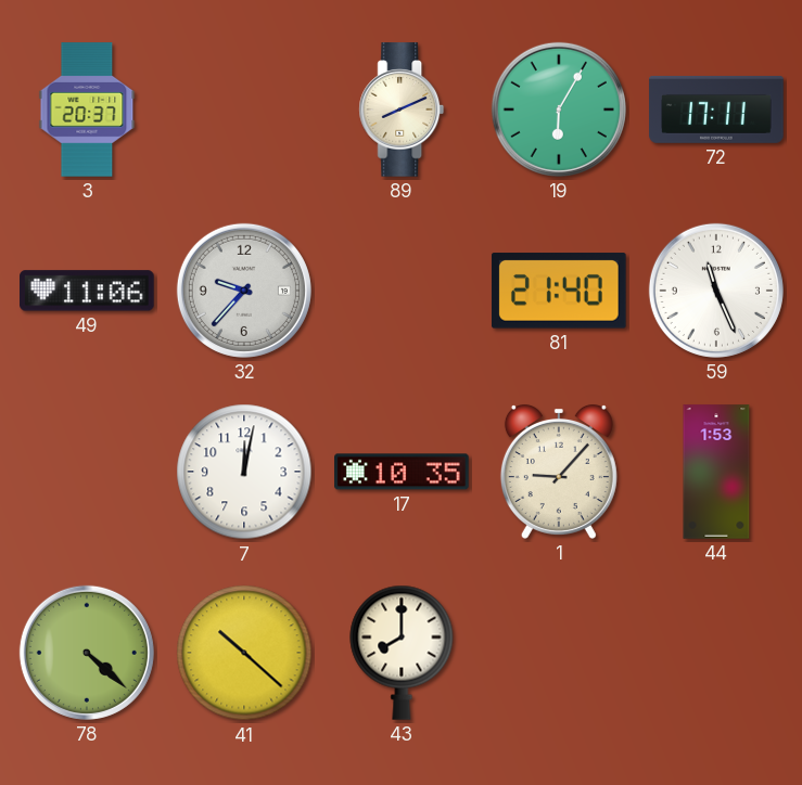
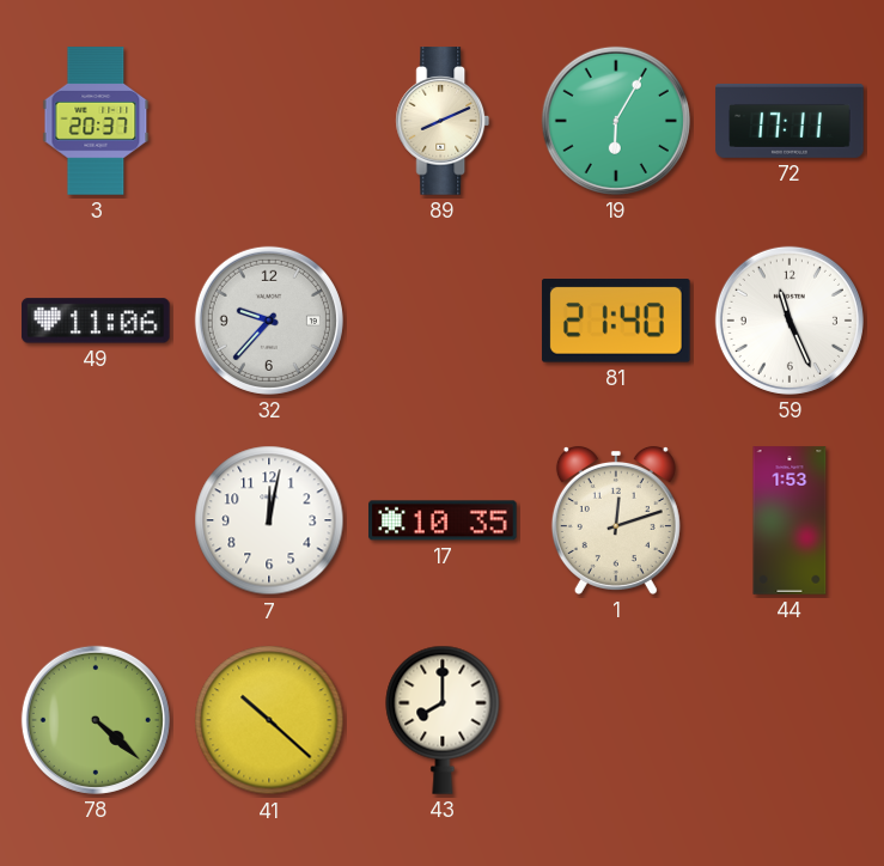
1: 9:07 -> 12:12
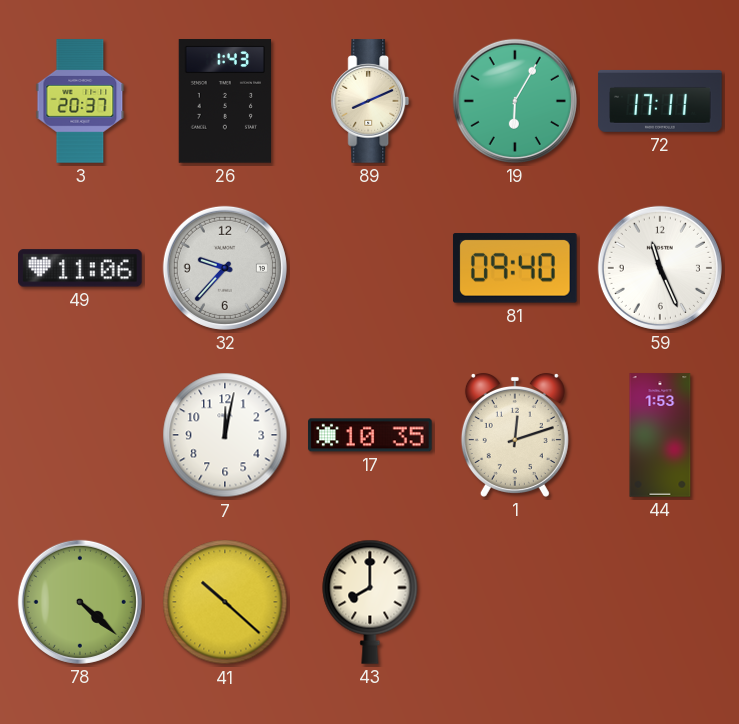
26: none -> 1:43
81: 21:40 -> 09:40
